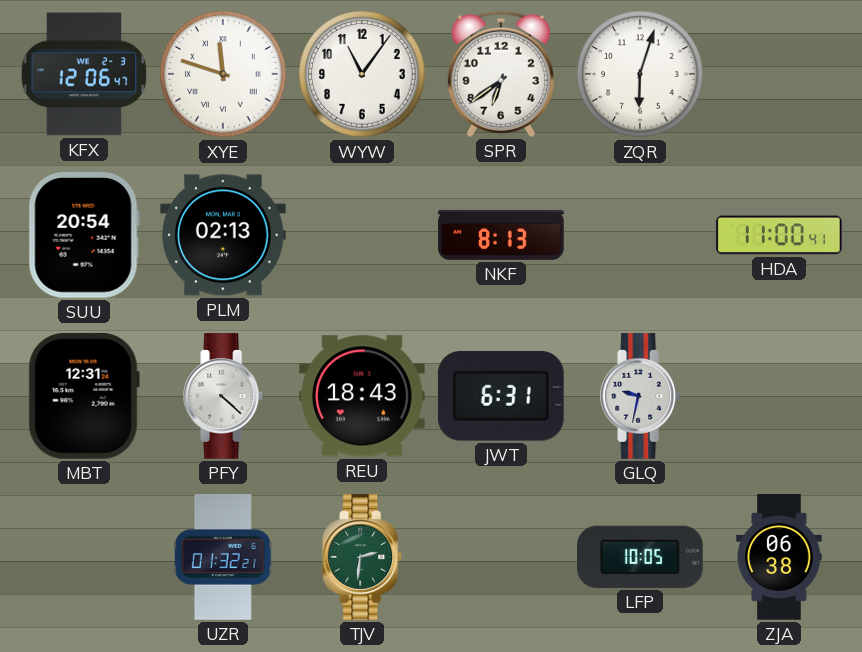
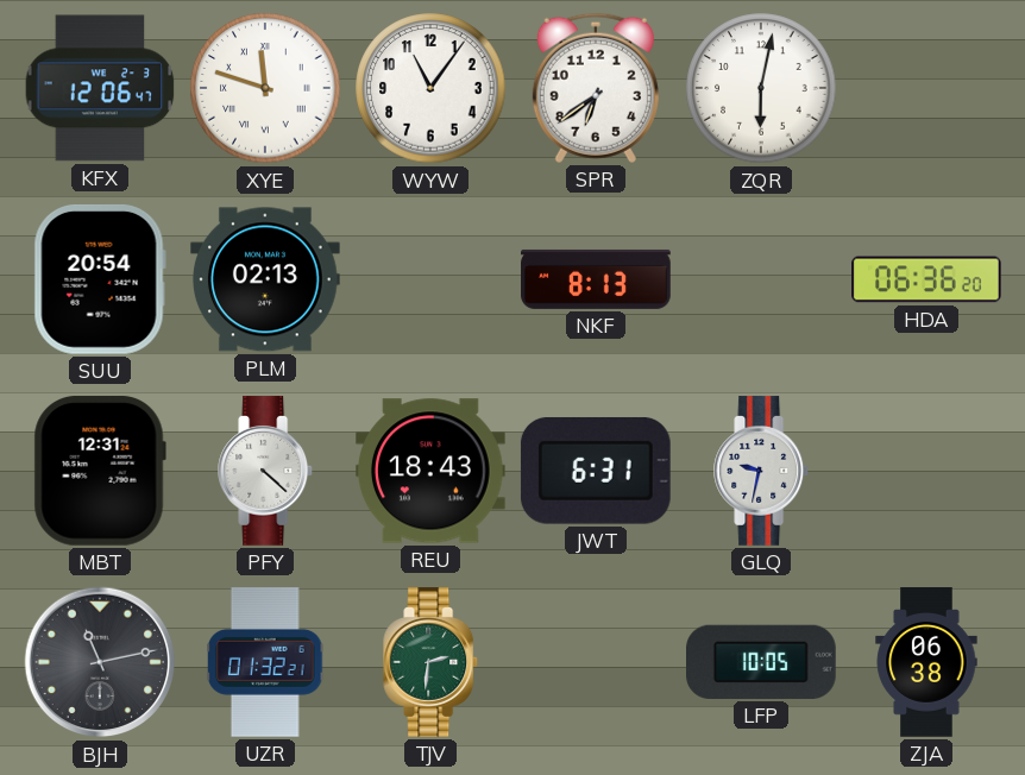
ZQR: 6:03 -> 6:02
HDA: 11:00 -> 06:36
BJH: none -> 11:13
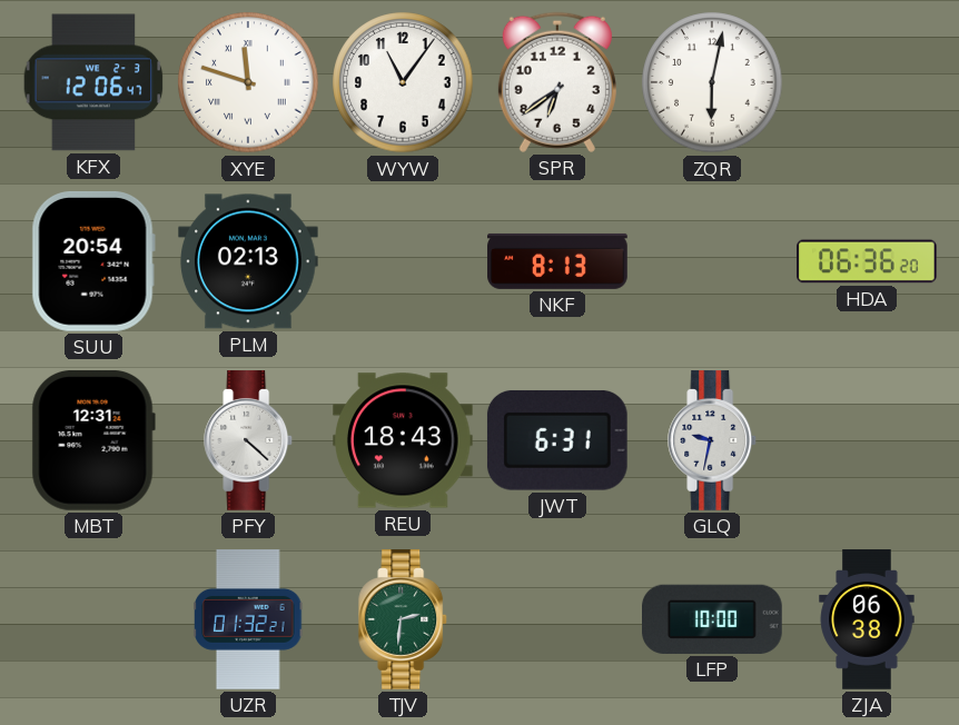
BJH: 11:13 -> none
LFP: 10:05 -> 10:00
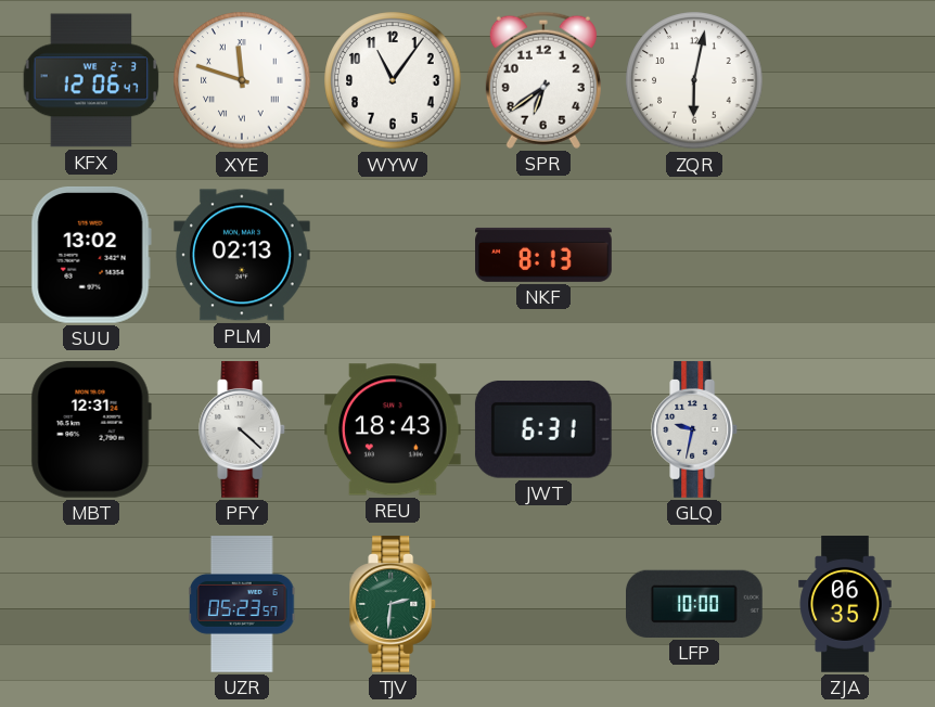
SUU: 20:54 -> 13:02
HDA: 06:36 -> none
UZR: 01:32 -> 05:23
ZJA: 06:38 -> 06:35
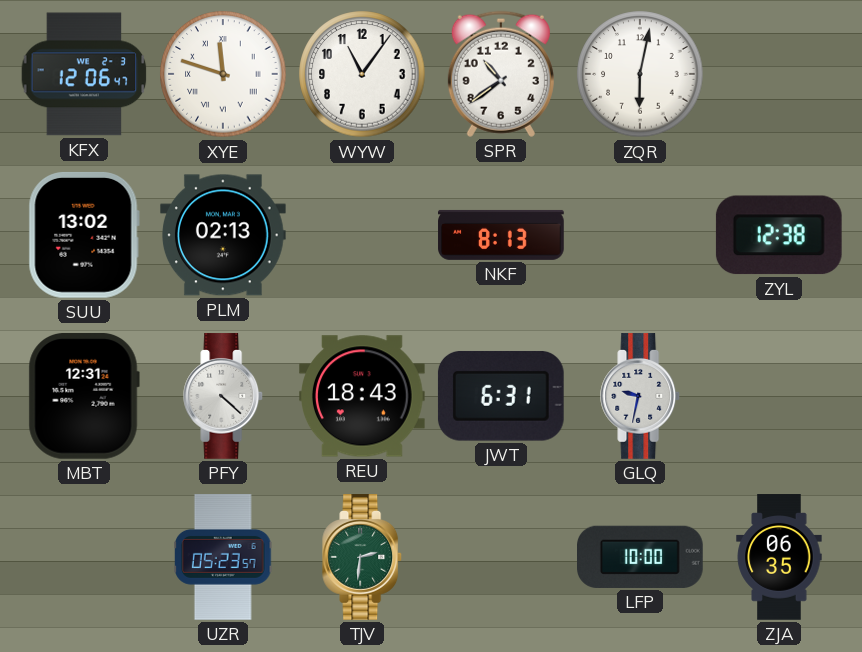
SPR: 6:39 -> 10:39
ZYL: none -> 12:38
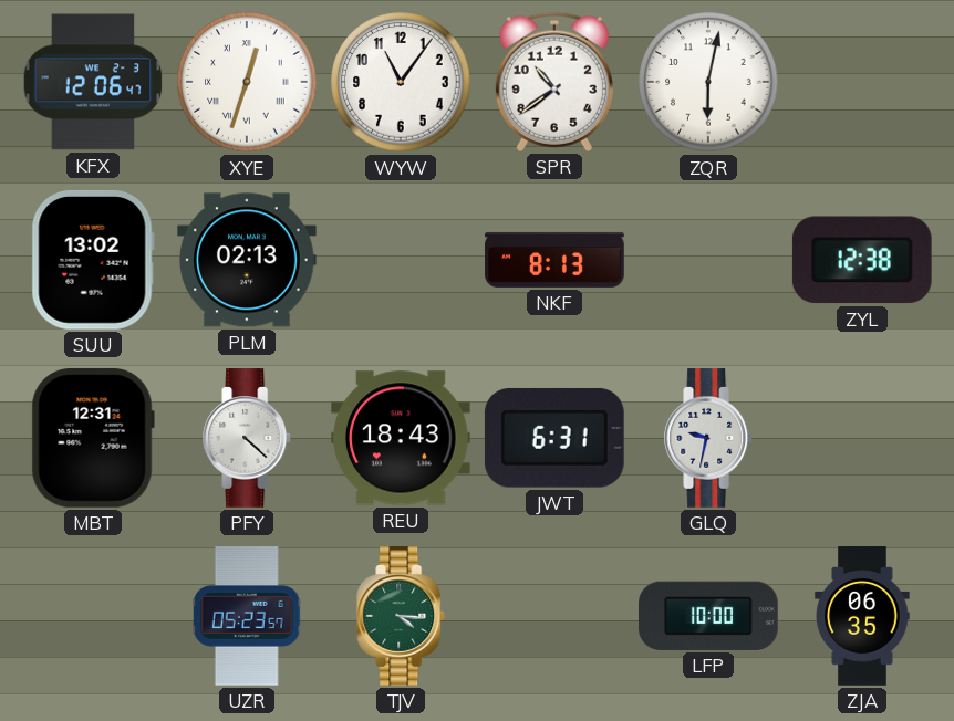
XYE: 11:48 -> 12:33
TJV: 2:31 -> 4:16
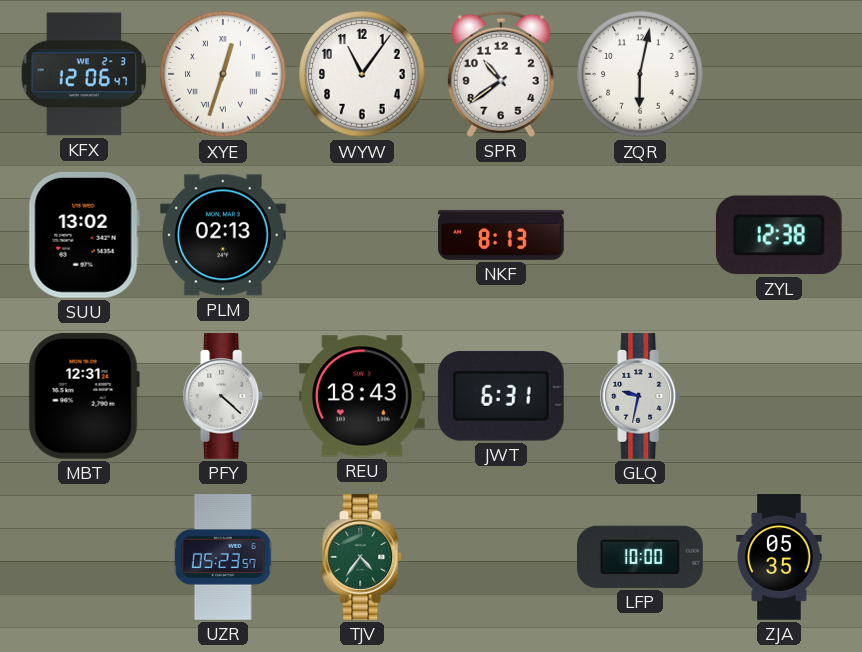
TJV: 4:16 -> 4:36
ZJA: 06:35 -> 05:35
